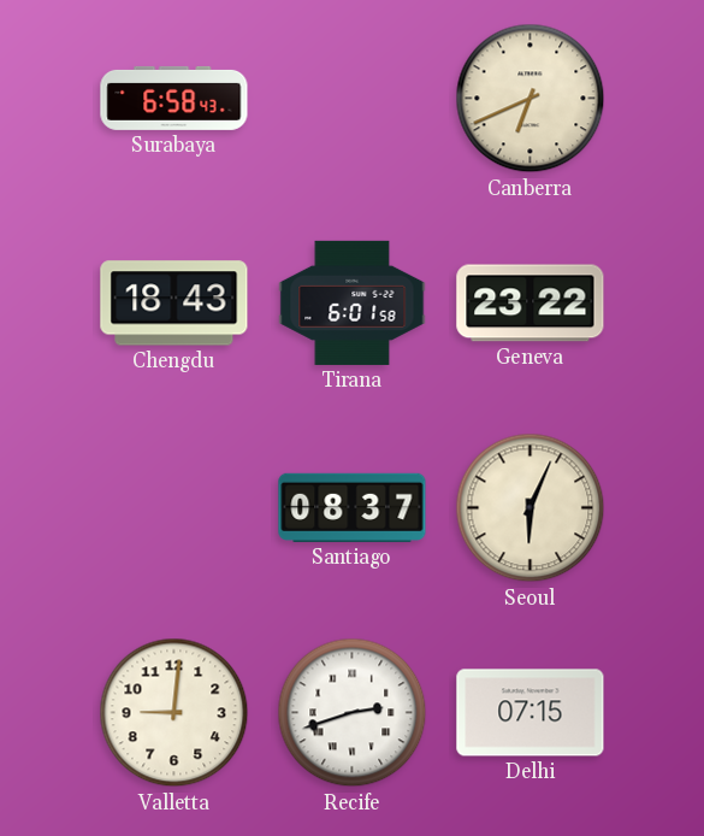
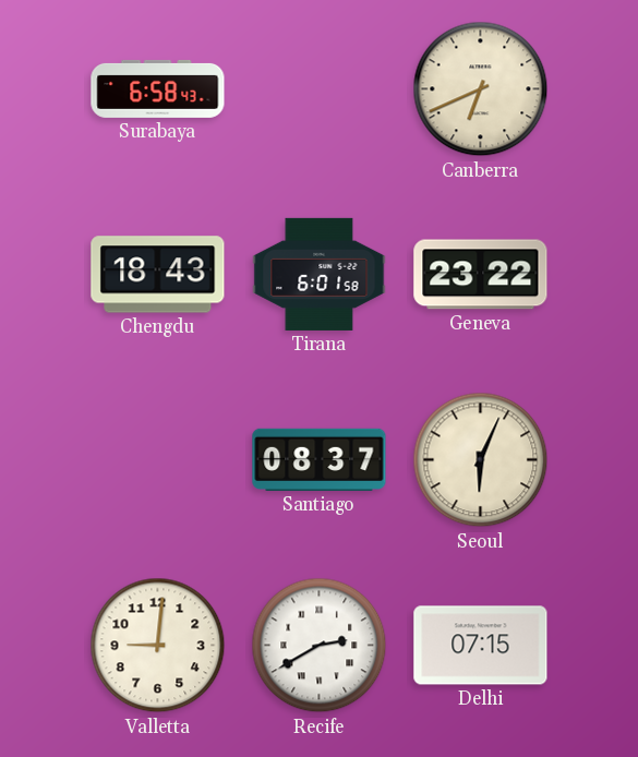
Recife: 2:42 -> 2:40
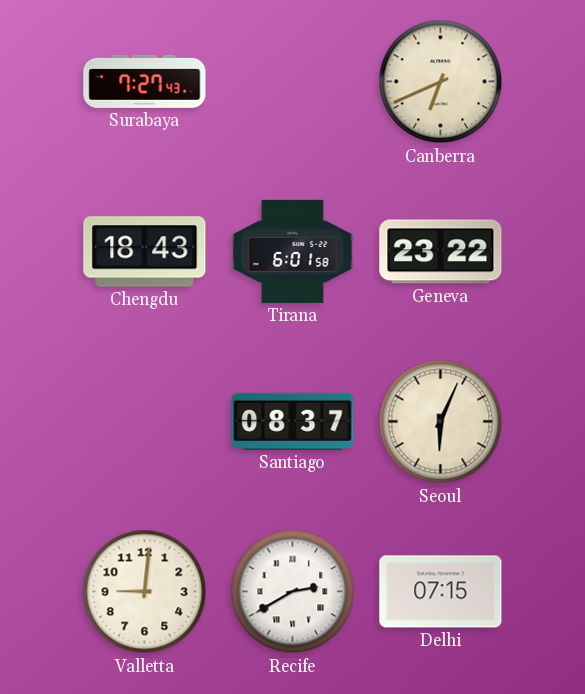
Surabaya: 6:58 -> 7:27
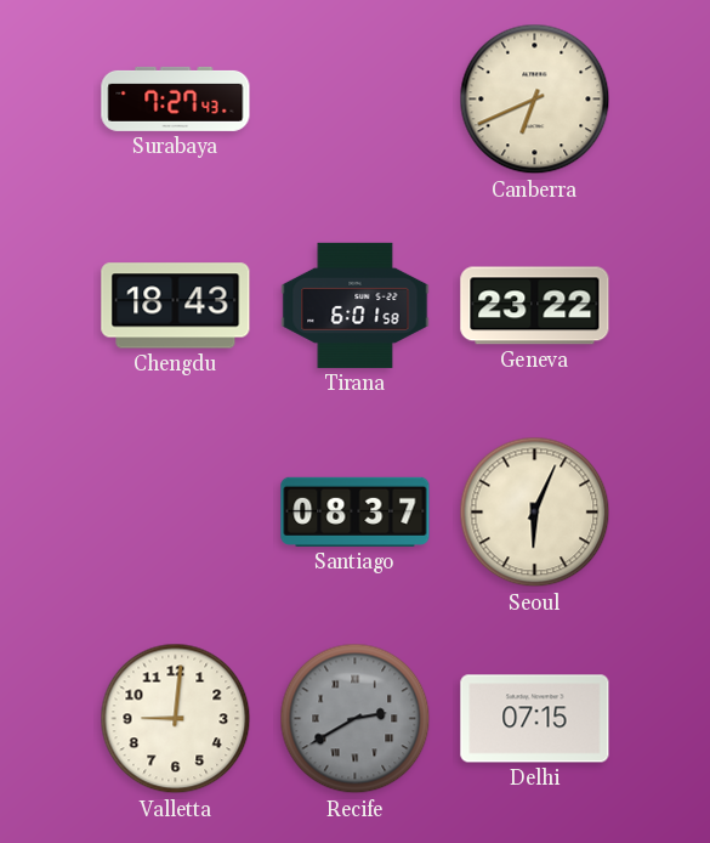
Recife dial: white -> grey
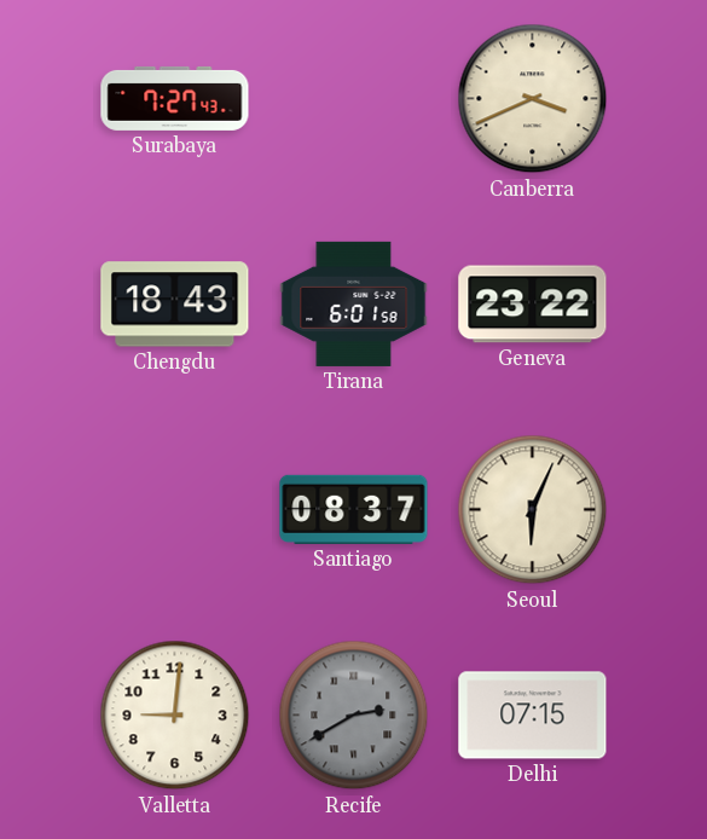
Canberra: 6:41 -> 3:41
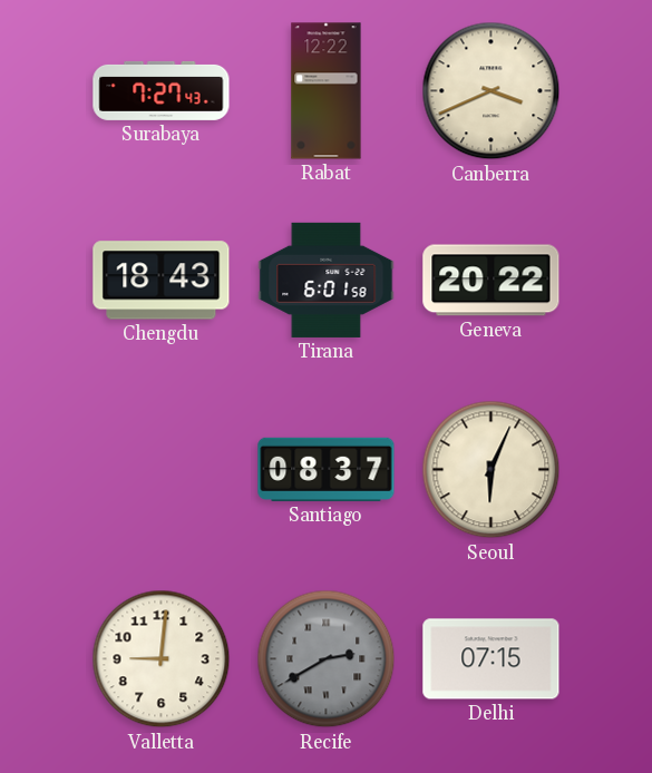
Rabat: none -> 12:22
Geneva: 23:22 -> 20:22
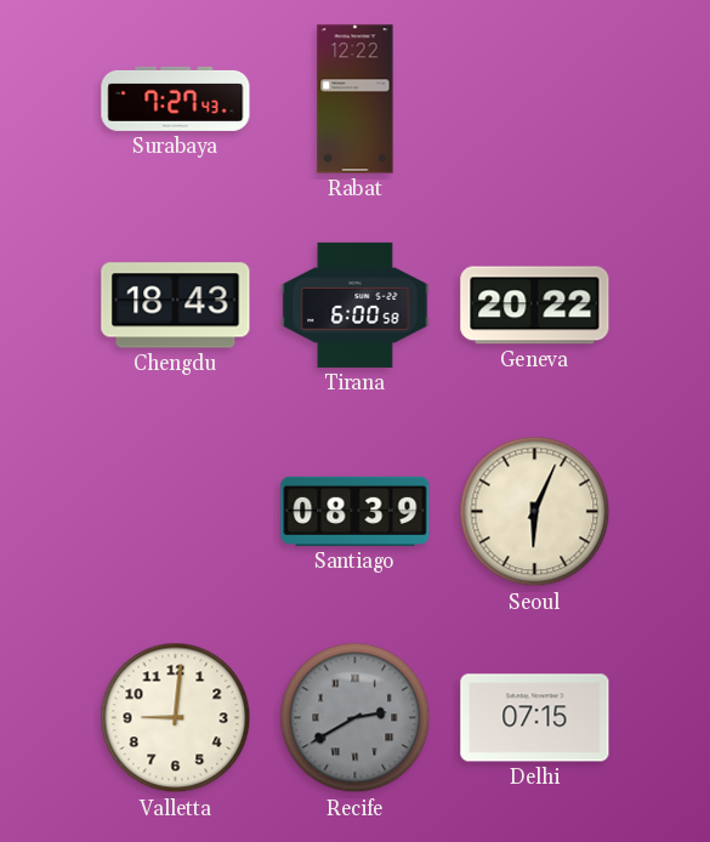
Canberra: 3:41 -> none
Tirana: 6:01 -> 6:00
Santiago: 08:37 -> 08:39
